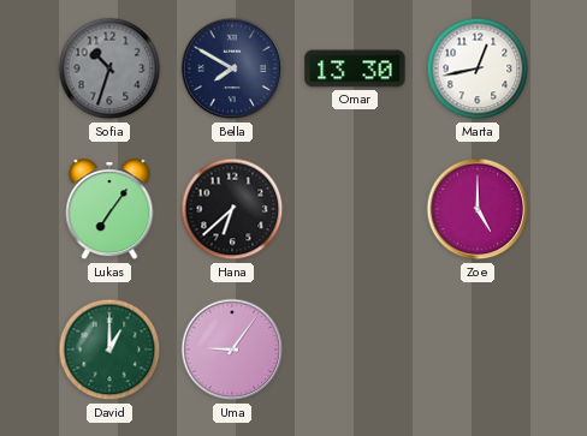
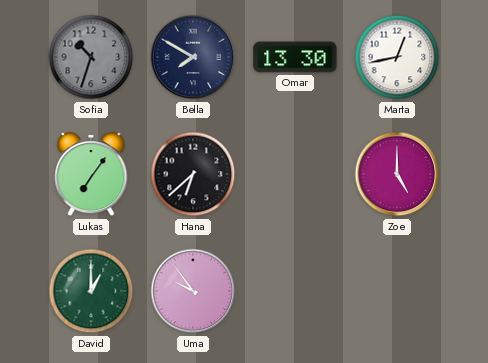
Uma: 9:06 -> 9:54
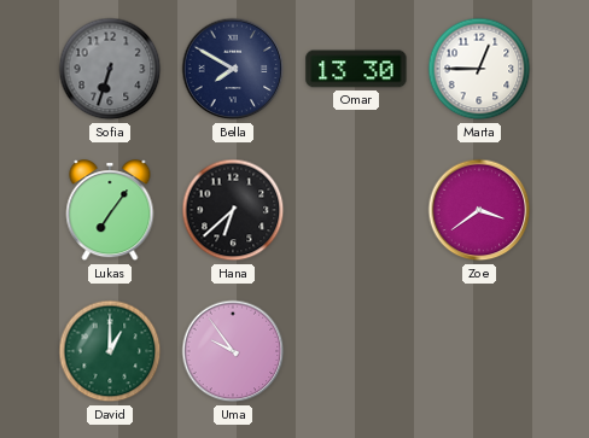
Sofia: 10:33 -> 6:33
Marta: 12:43 -> 12:45
Zoe: 5:00 -> 3:39
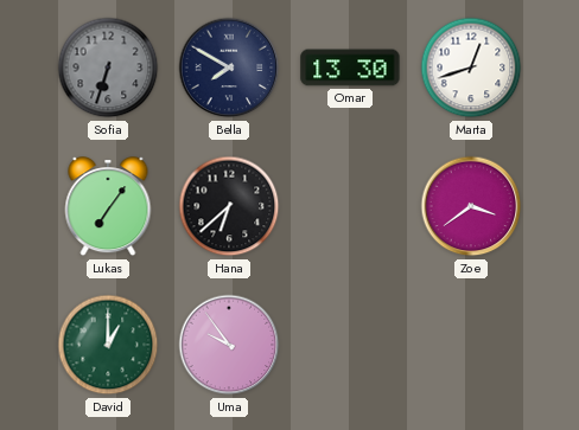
Marta: 12:45 -> 12:42
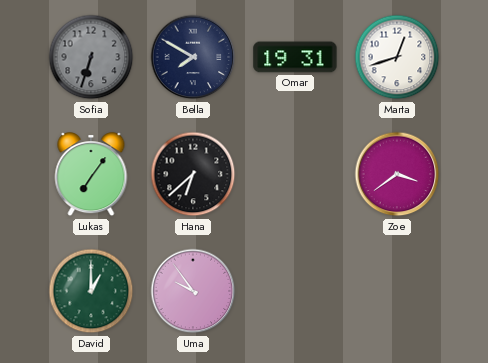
Omar: 13:30 -> 19:31
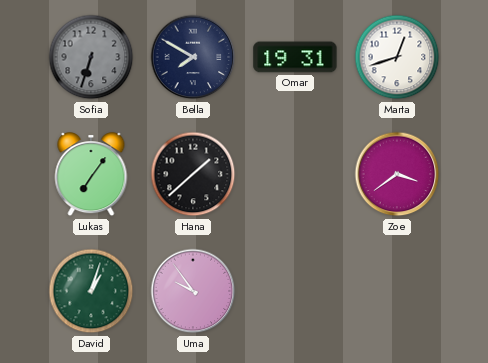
Hana: 6:38 -> 1:38
David: 1:00 -> 1:03
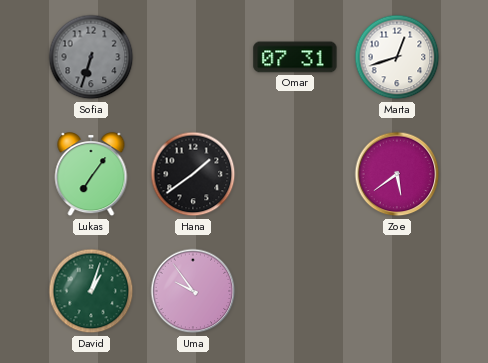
Bella: 7:50 -> none
Omar: 19:31 -> 07:31
Hana: 1:38 -> 1:39
Zoe: 3:39 -> 5:39
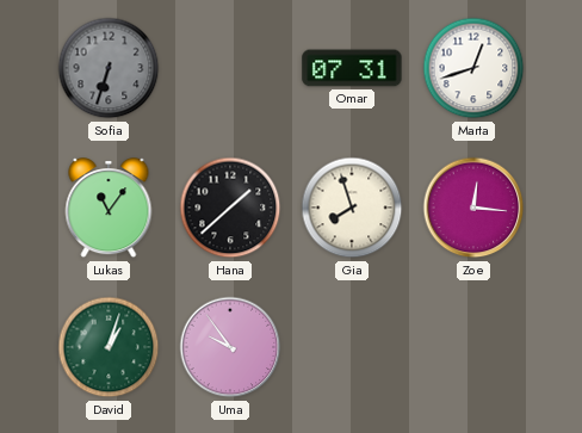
Lukas: 7:06 -> 11:06
Hana: 1:39 -> 1:38
Gia: none -> 7:57
Zoe: 5:39 -> 12:16
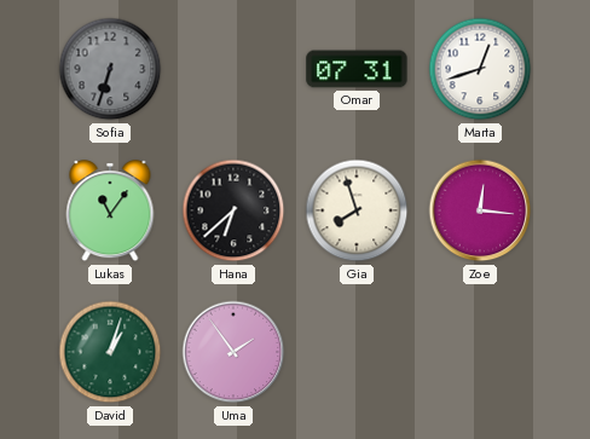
Hana: 1:38 -> 6:38
Uma: 9:54 -> 1:54
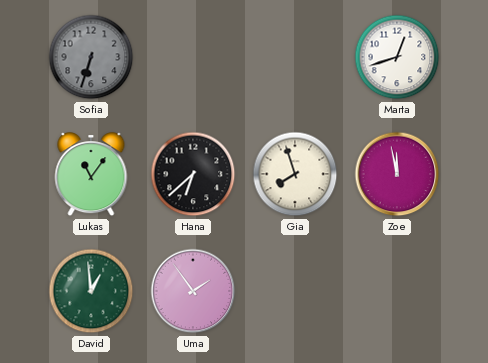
Omar: 07:31 -> none
Zoe: 12:16 -> 11:58
David: 1:03 -> 12:59
